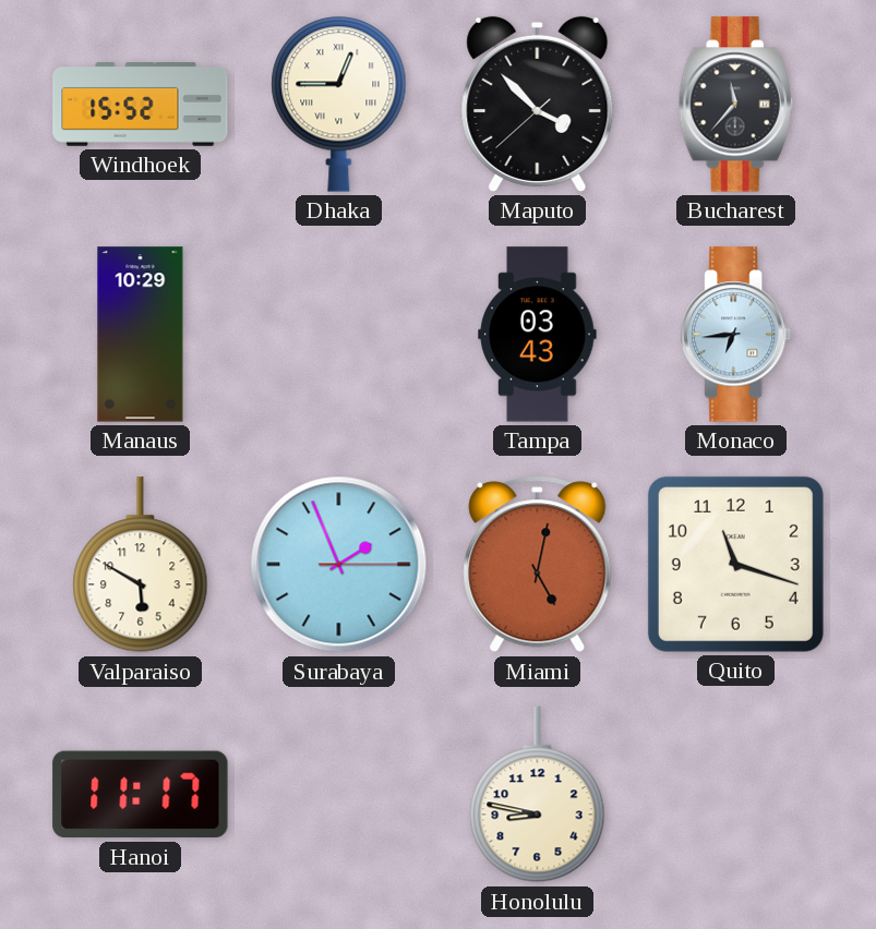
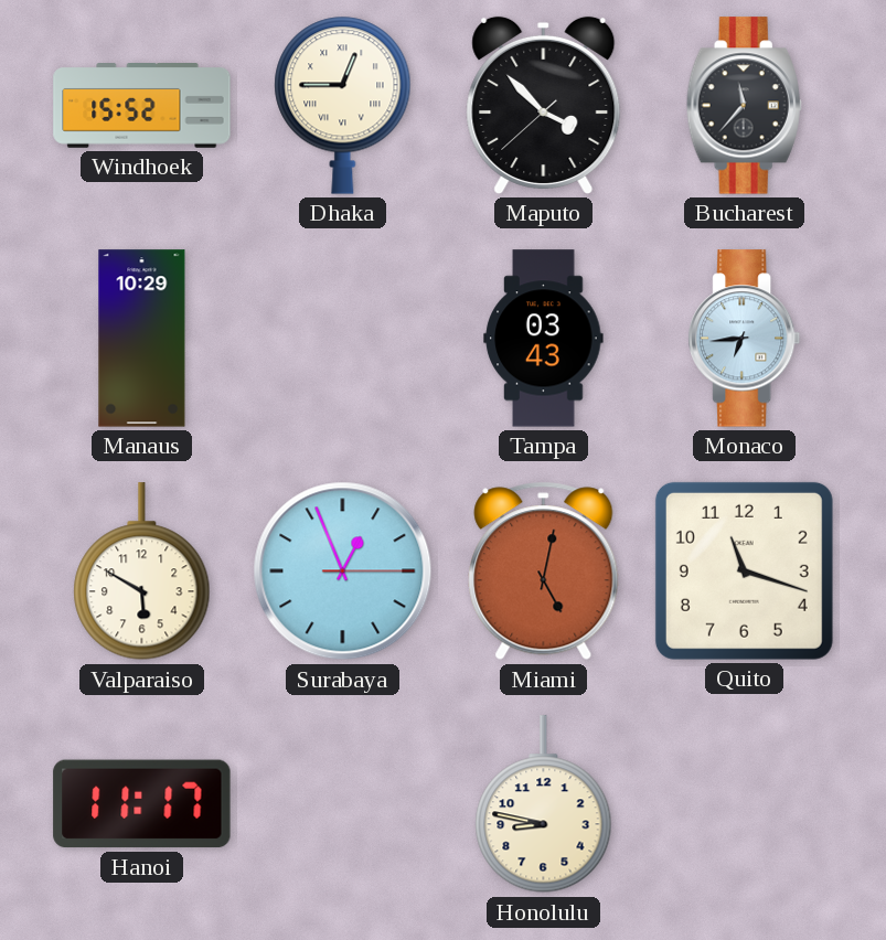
Surabaya: 1:56 -> 12:56
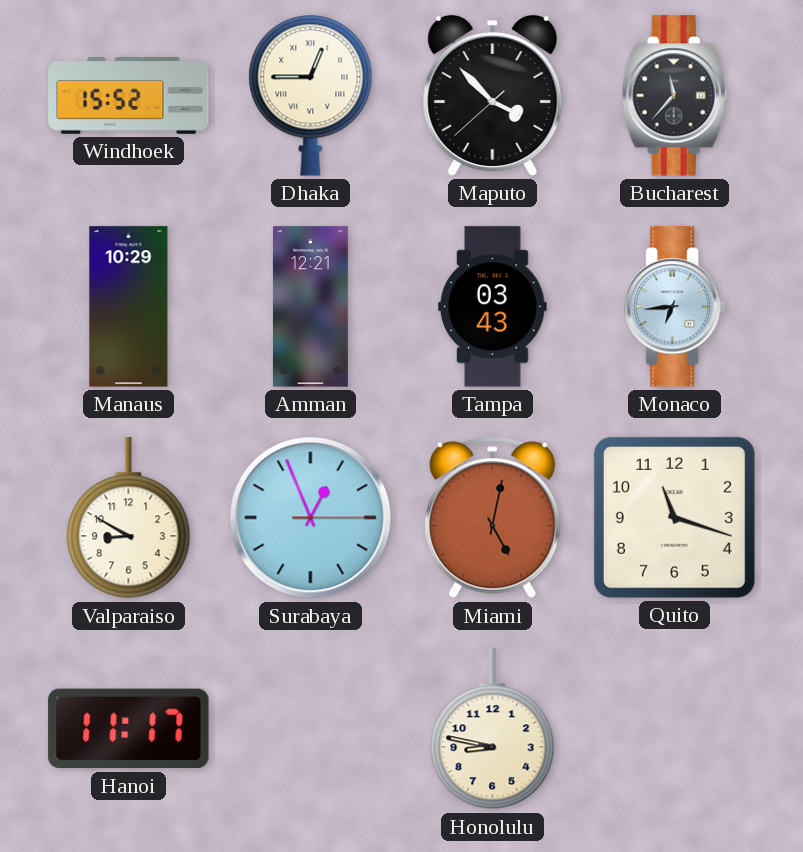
Amman: none -> 12:21
Valparaiso: 5:50 -> 8:50
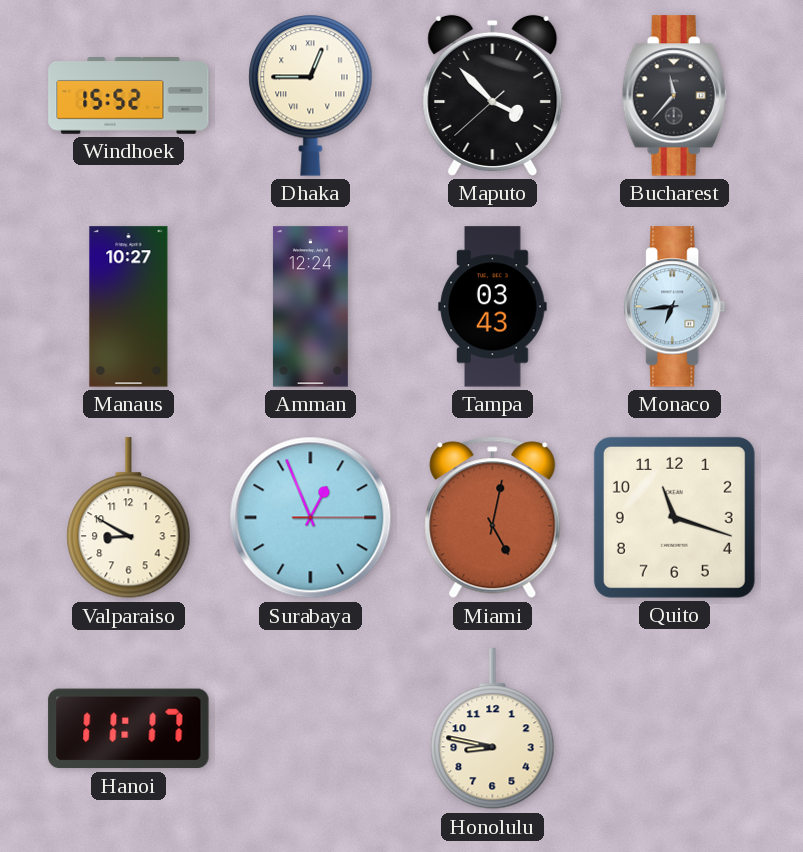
Manaus: 10:29 -> 10:27
Amman: 12:21 -> 12:24
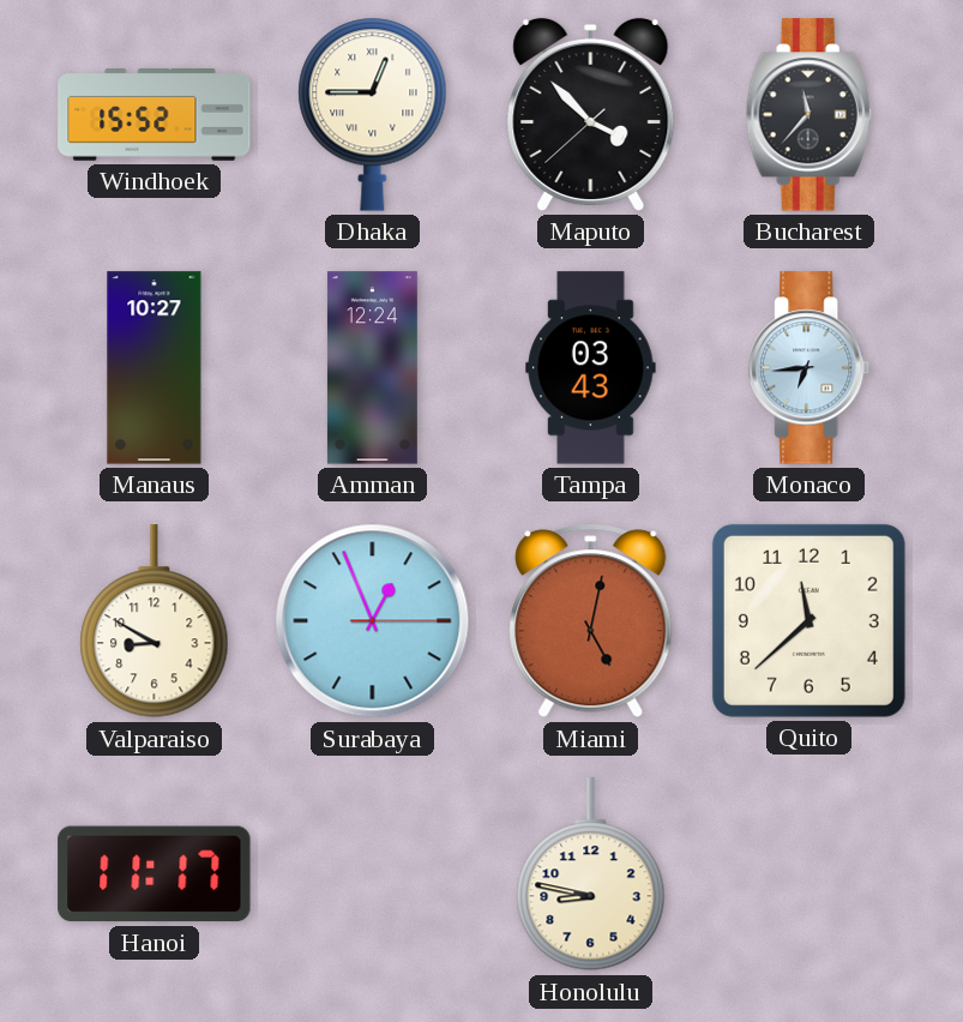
Quito: 11:18 -> 11:38
